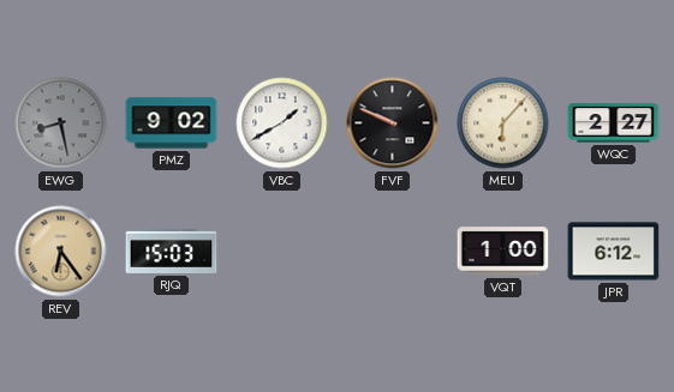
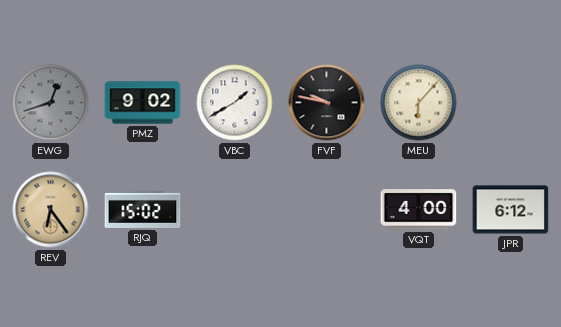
EWG: 8:28 -> 12:42
FVF: 9:49 -> 9:47
WQC: 2:27 -> none
RJQ: 15:03 -> 15:02
VQT: 1:00 -> 4:00
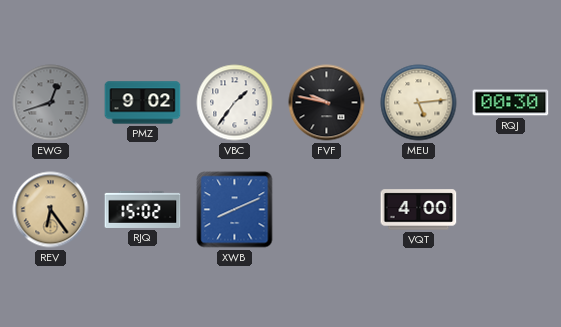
VBC: 1:40 -> 1:36
MEU: 6:07 -> 5:14
RQJ: none -> 00:30
XWB: none -> 8:11
JPR: 6:12 -> none
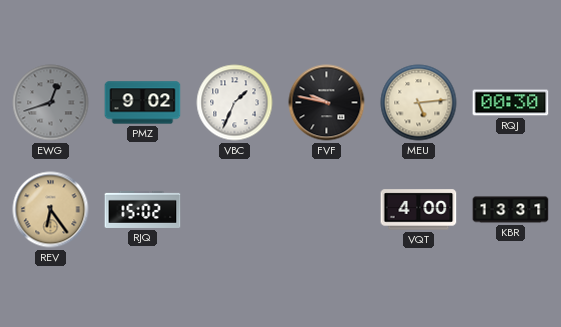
VBC: 1:36 -> 1:34
XWB: 8:11 -> none
KBR: none -> 13:31
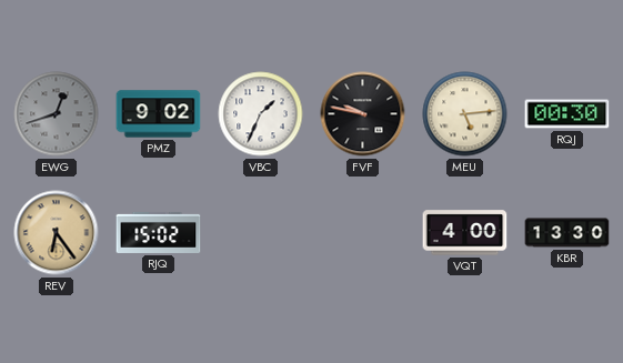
KBR: 13:31 -> 13:30
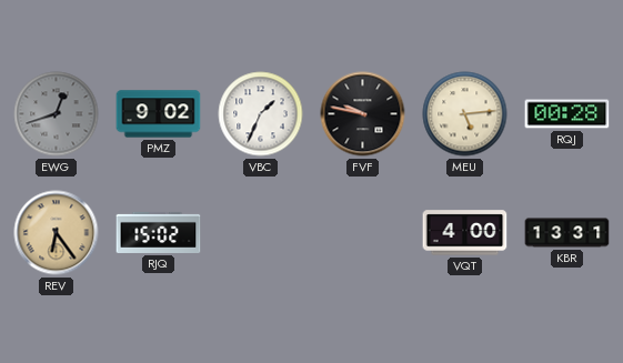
RQJ: 00:30 -> 00:28
KBR: 13:30 -> 13:31
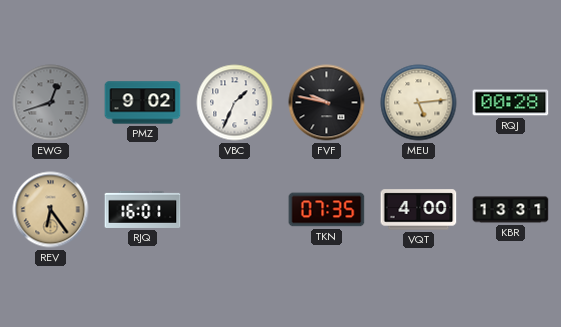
RJQ: 15:02 -> 16:01
TKN: none -> 07:35
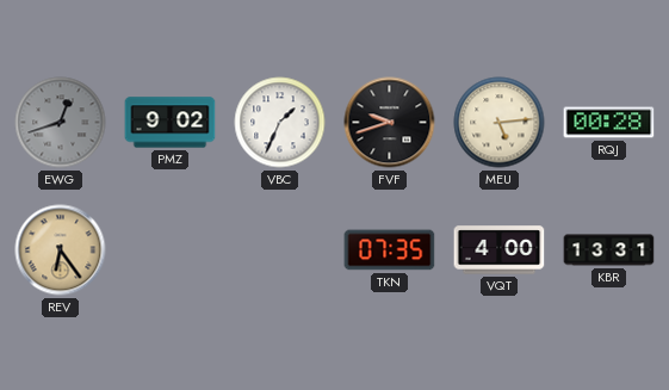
FVF: 9:47 -> 9:42
RJQ: 16:01 -> none
